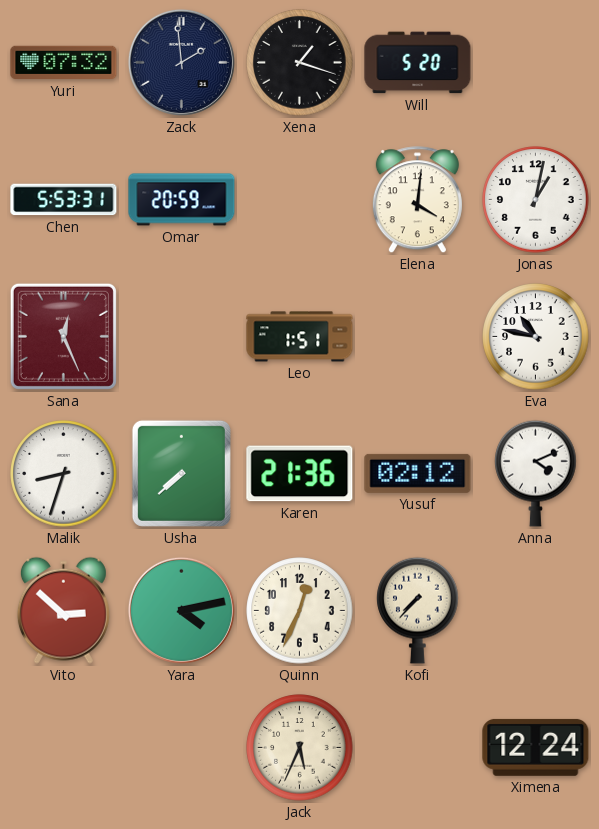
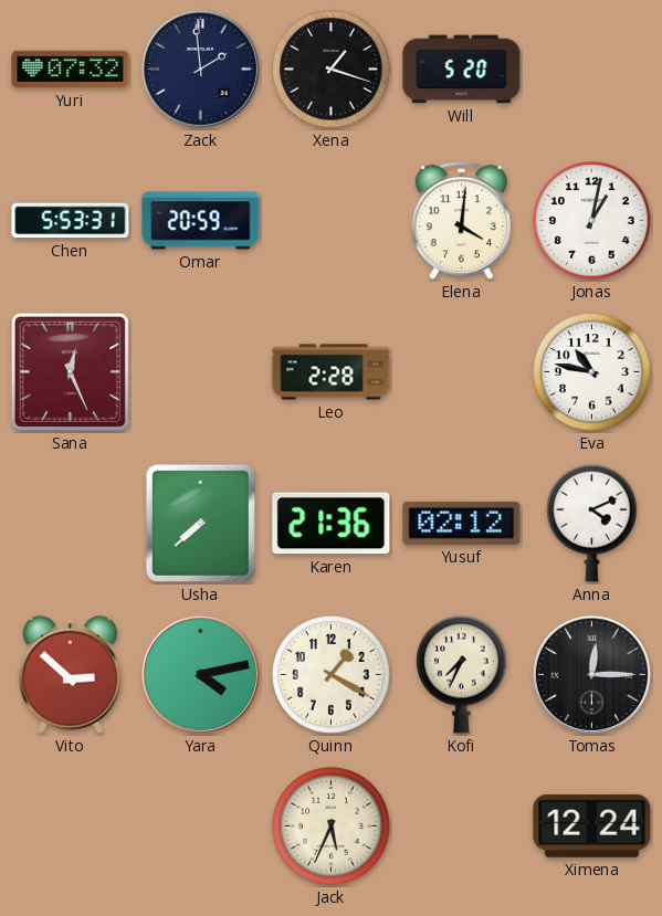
Leo: 1:51 -> 2:28
Malik: 8:33 -> none
Quinn: 12:34 -> 1:20
Kofi: 7:37 -> 7:34
Tomas: none -> 12:15
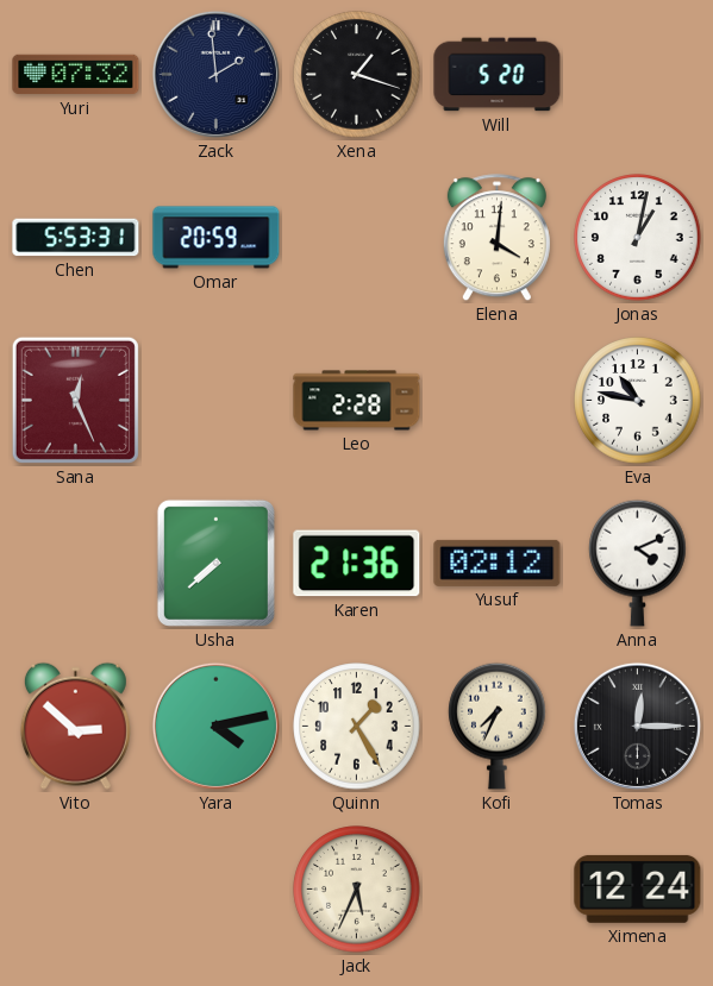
Quinn: 1:20 -> 1:25
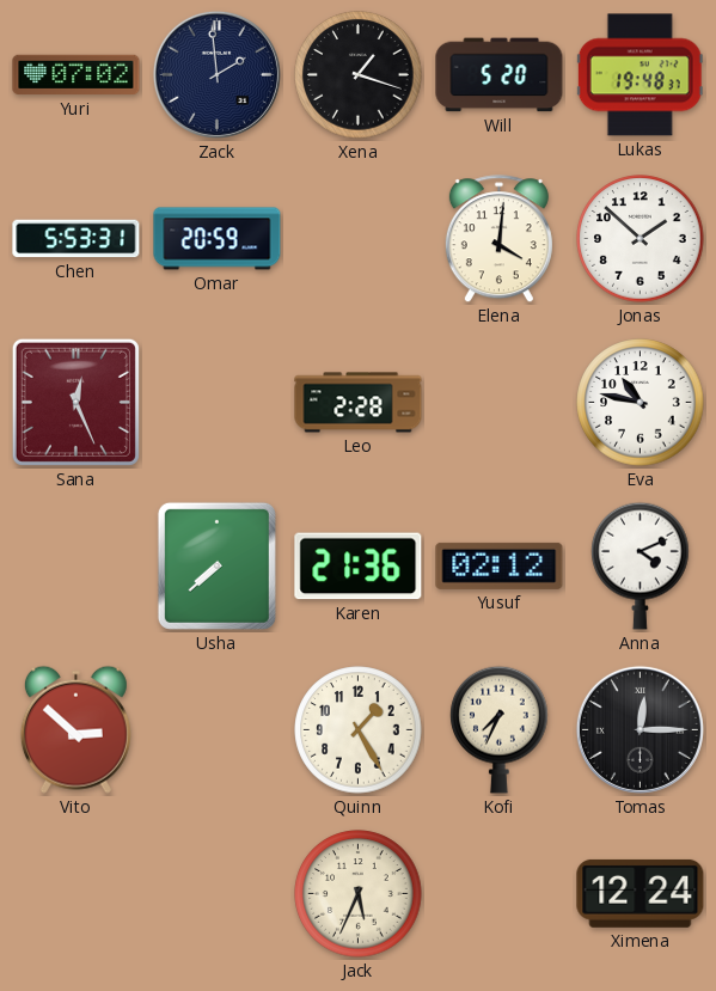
Yuri: 07:32 -> 07:02
Lukas: none -> 19:48
Jonas: 1:02 -> 1:52
Yara: 4:13 -> none
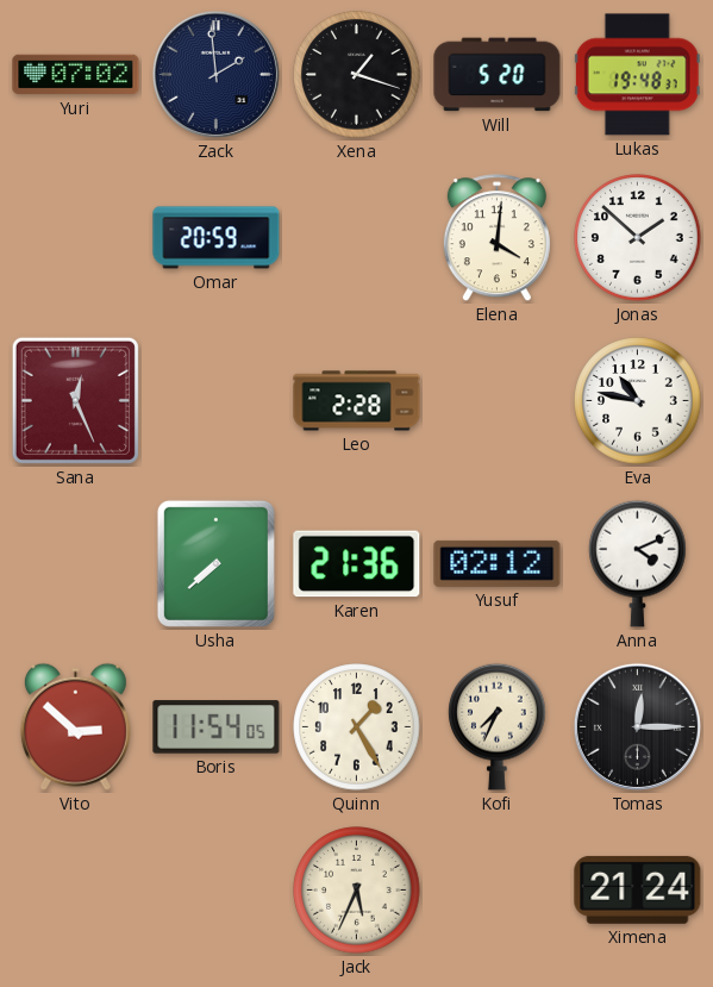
Chen: 5:53 -> none
Boris: none -> 11:54
Ximena: 12:24 -> 21:24
